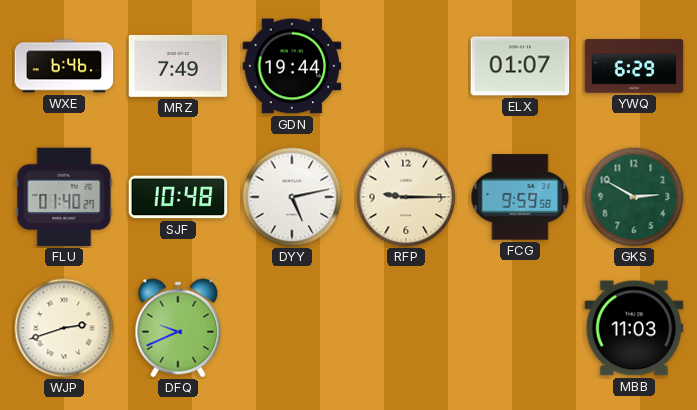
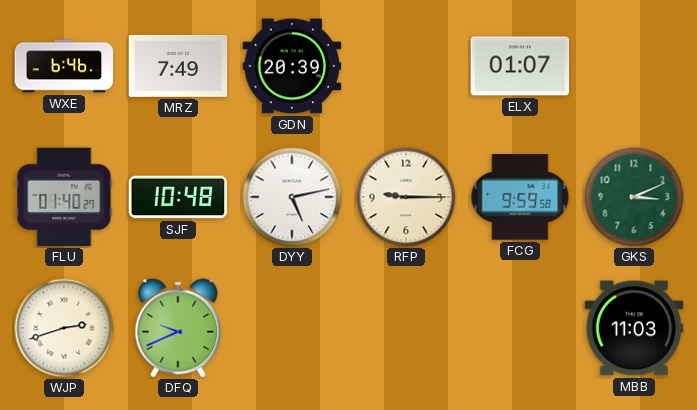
GDN: 19:44 -> 20:39
YWQ: 6:29 -> none
GKS: 2:50 -> 3:11
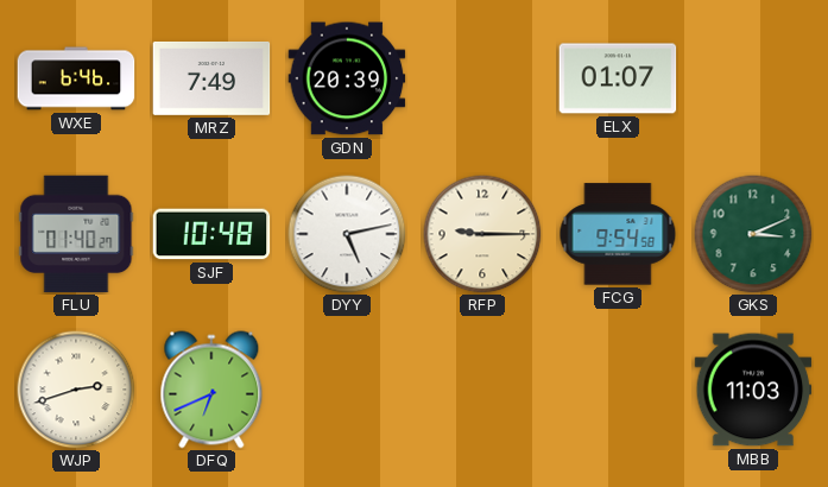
FCG: 9:59 -> 9:54
DFQ: 9:41 -> 6:41
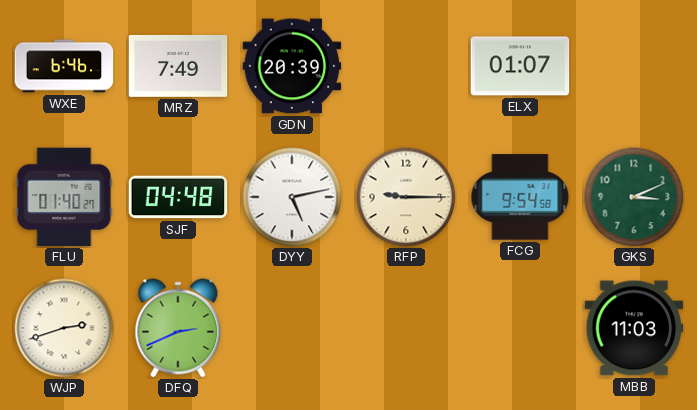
SJF: 10:48 -> 04:48
DFQ: 6:41 -> 2:41
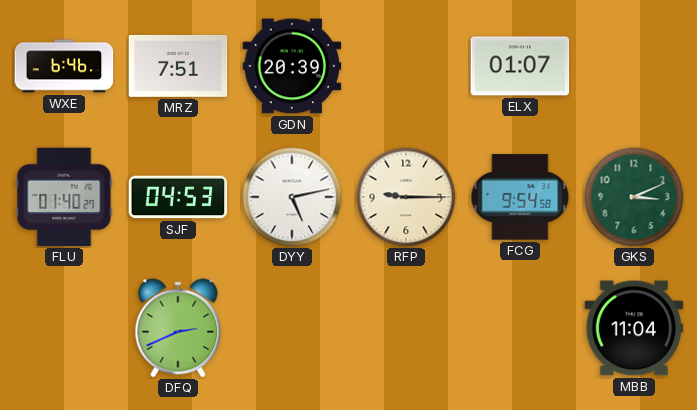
MRZ: 7:49 -> 7:51
SJF: 04:48 -> 04:53
WJP: 2:42 -> none
MBB: 11:03 -> 11:04
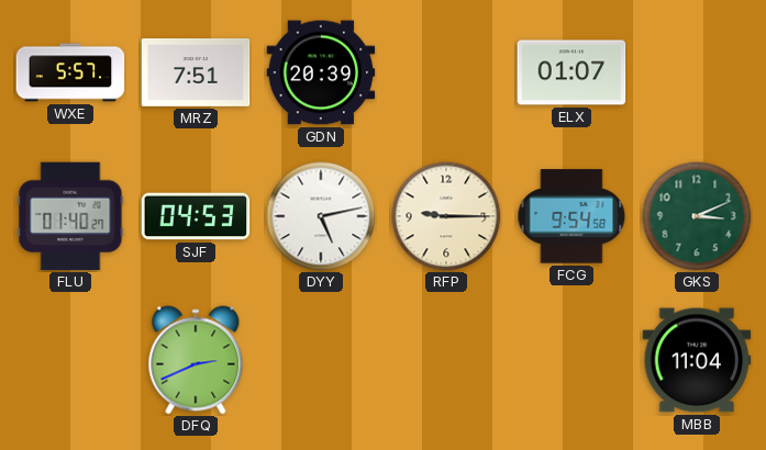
WXE: 6:46 -> 5:57
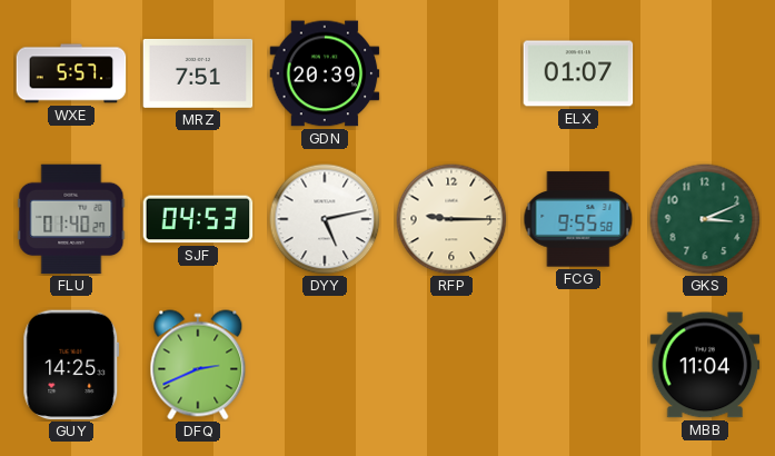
FCG: 9:54 -> 9:55
GUY: none -> 14:25
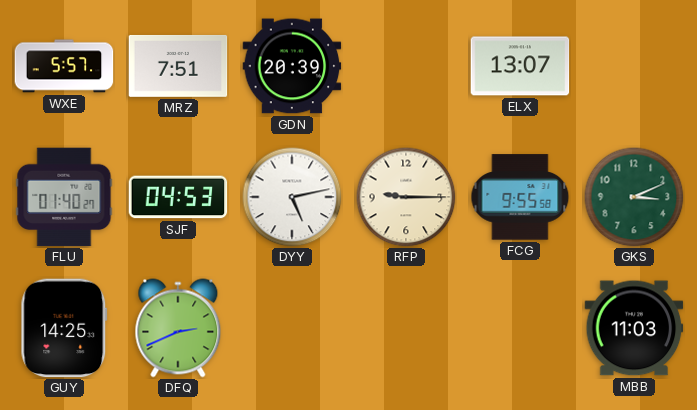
ELX: 01:07 -> 13:07
MBB: 11:04 -> 11:03
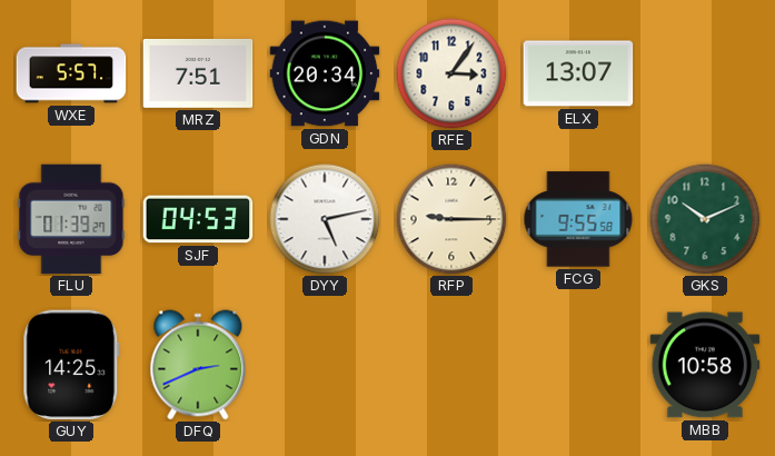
GDN: 20:39 -> 20:34
RFE: none -> 3:06
FLU: 01:40 -> 01:39
GKS: 3:11 -> 10:11
MBB: 11:03 -> 10:58
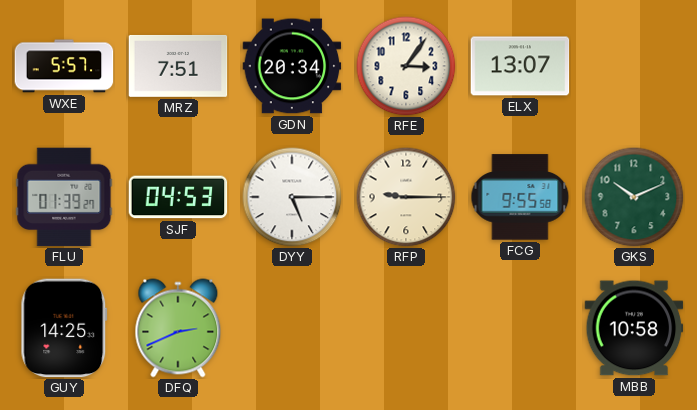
DYY: 5:13 -> 5:15
